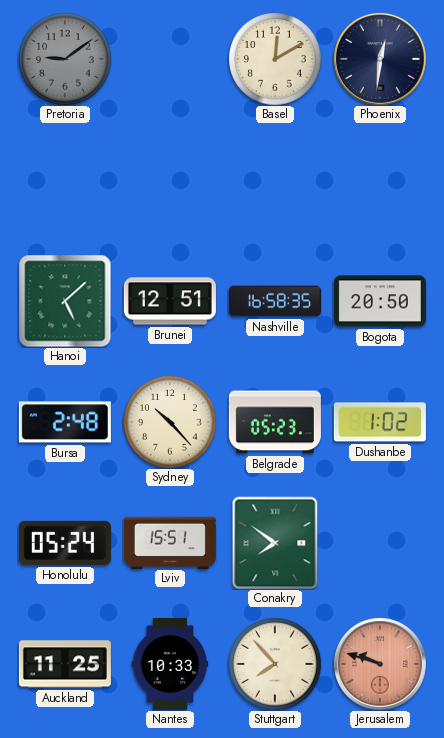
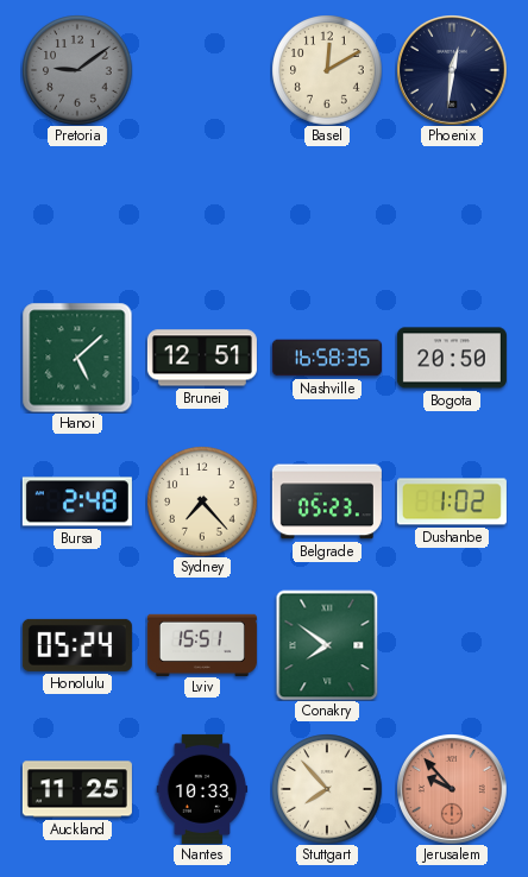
Sydney: 10:23 -> 7:23
Jerusalem: 9:48 -> 9:53
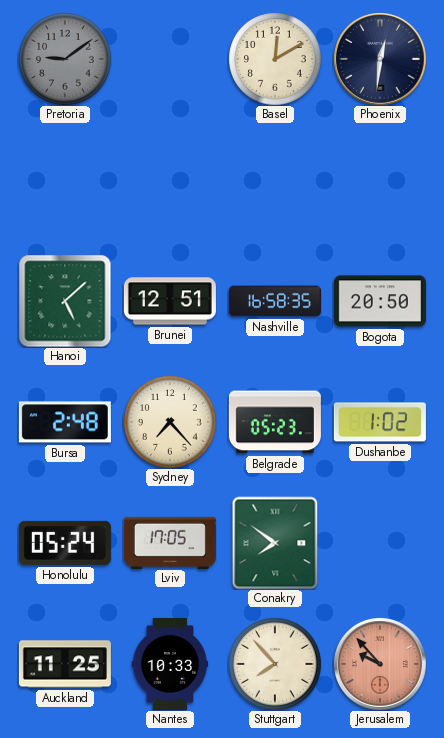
Lviv: 15:51 -> 17:05
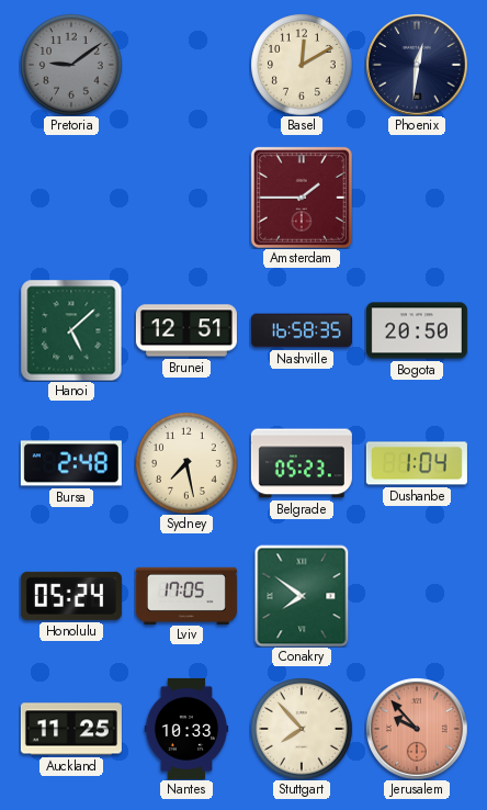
Amsterdam: none -> 1:45
Sydney: 7:23 -> 7:28
Dushanbe: 1:02 -> 1:04
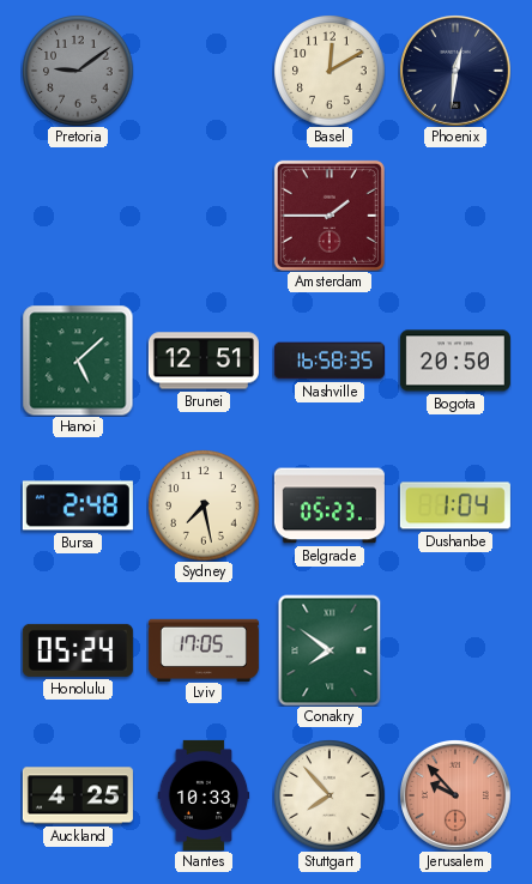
Auckland: 11:25 -> 4:25
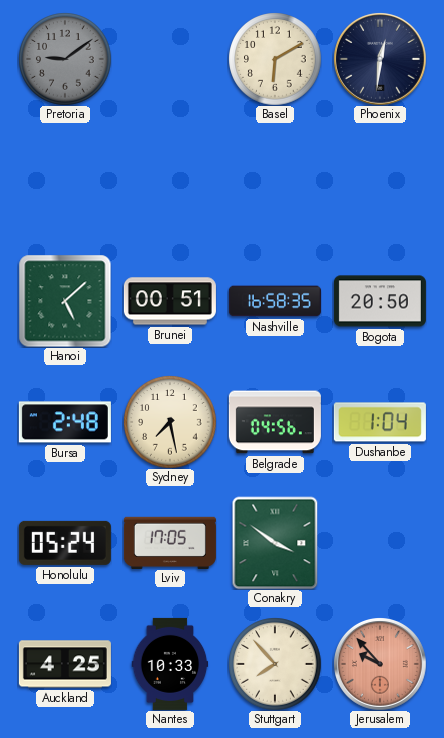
Basel: 12:10 -> 6:10
Amsterdam: 1:45 -> none
Brunei: 12:51 -> 00:51
Belgrade: 05:23 -> 04:56
Conakry: 7:51 -> 3:51
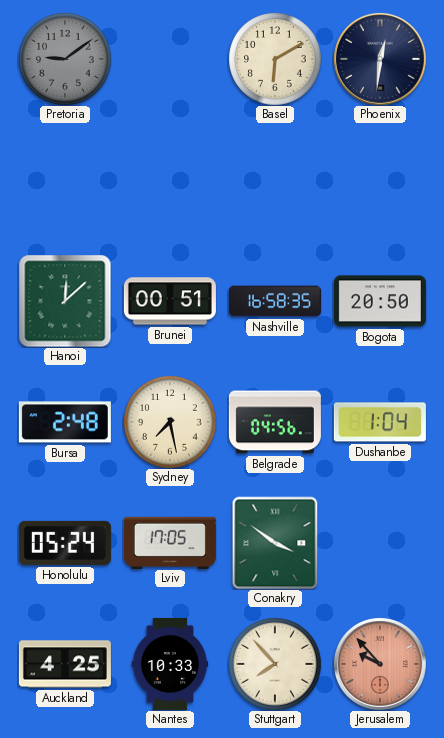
Hanoi: 5:08 -> 12:08
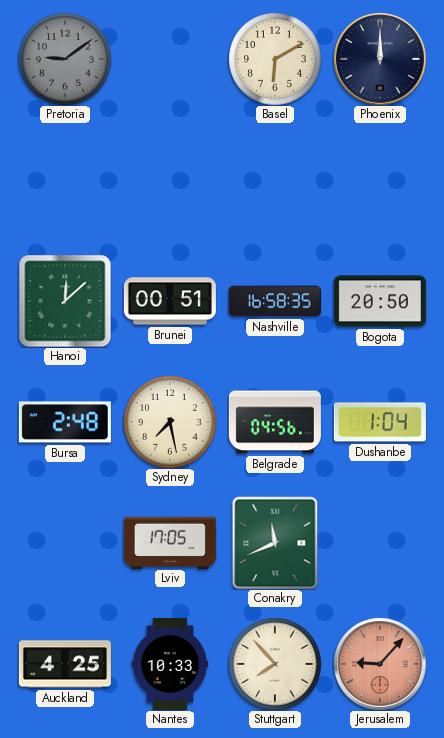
Phoenix: 12:31 -> 12:00
Honolulu: 05:24 -> none
Conakry: 3:51 -> 11:41
Jerusalem: 9:53 -> 9:07
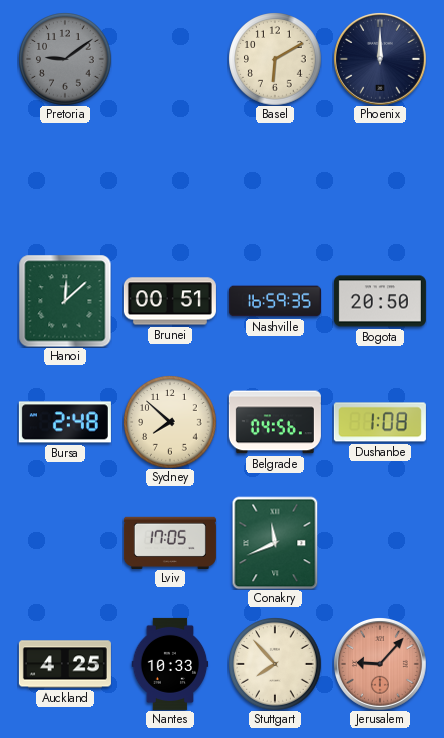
Nashville: 16:58 -> 16:59
Sydney: 7:28 -> 7:52
Dushanbe: 1:04 -> 1:08
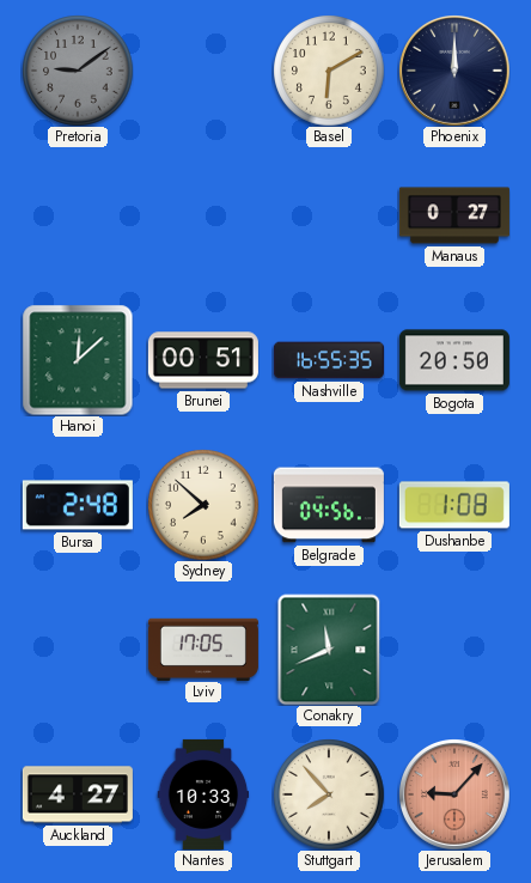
Manaus: none -> 0:27
Nashville: 16:59 -> 16:55
Auckland: 4:25 -> 4:27
